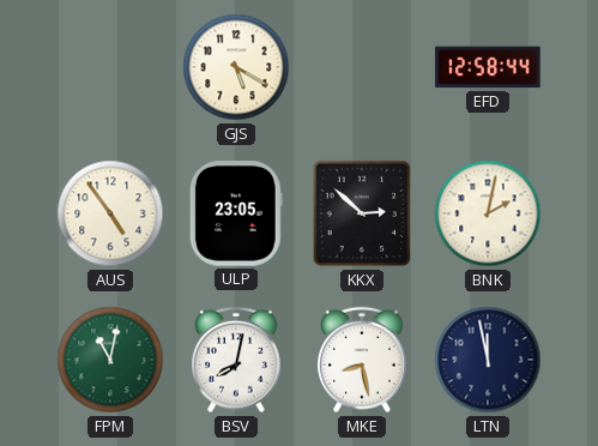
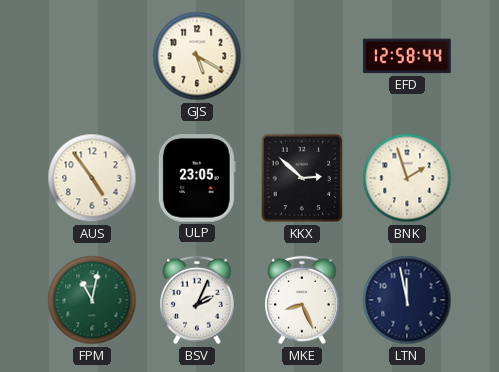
BNK: 2:02 -> 1:57
BSV: 8:02 -> 2:04
MKE: 8:28 -> 8:26
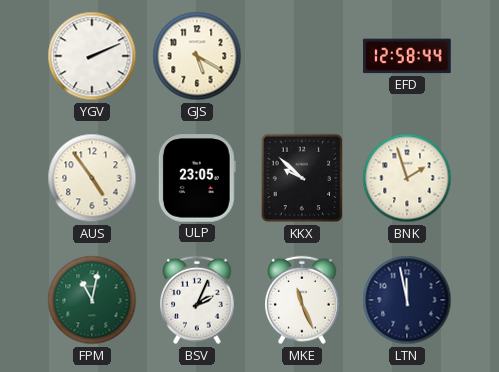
YGV: none -> 2:11
KKX: 2:52 -> 9:52
MKE: 8:26 -> 11:26
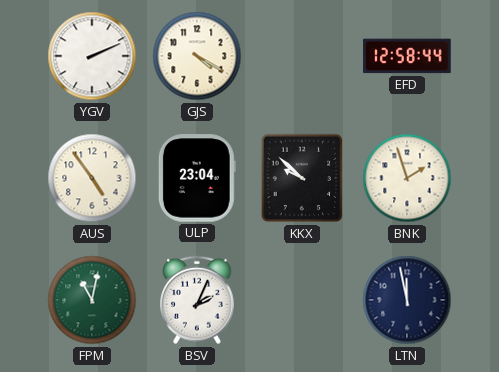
GJS: 5:20 -> 4:20
ULP: 23:05 -> 23:04
MKE: 11:26 -> none
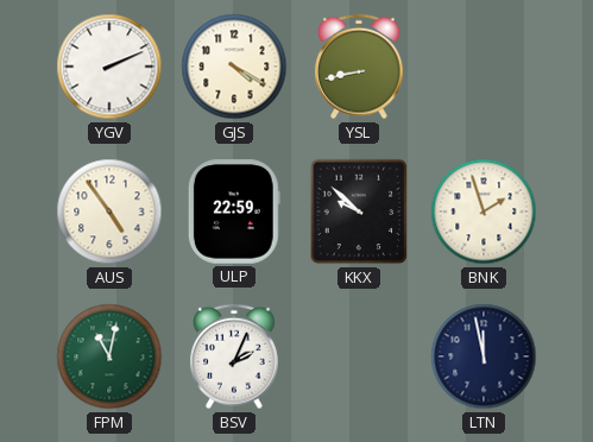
YSL: none -> 8:43
EFD: 12:58 -> none
ULP: 23:04 -> 22:59
